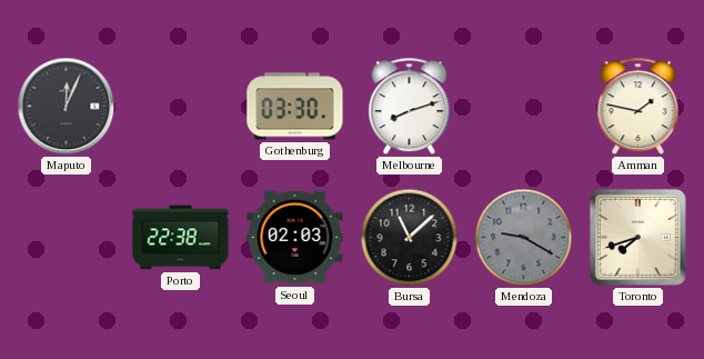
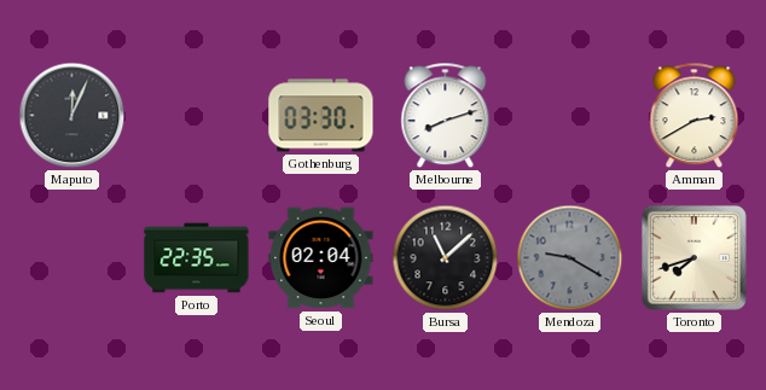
Amman: 1:47 -> 2:40
Porto: 22:38 -> 22:35
Seoul: 02:03 -> 02:04
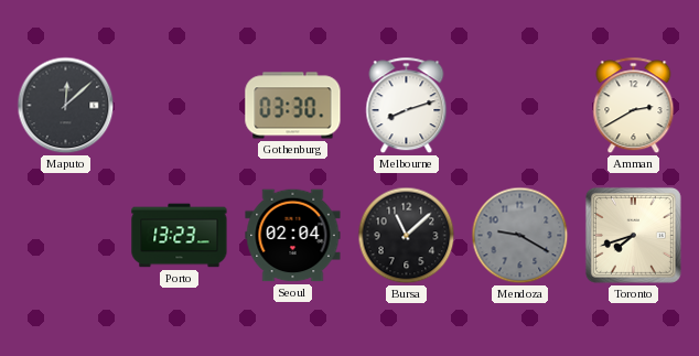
Maputo: 12:04 -> 12:08
Porto: 22:35 -> 13:23
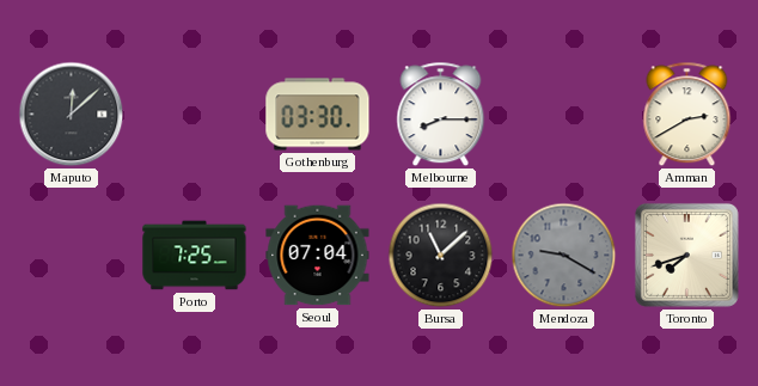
Melbourne: 8:12 -> 8:15
Porto: 13:23 -> 7:25
Seoul: 02:04 -> 07:04
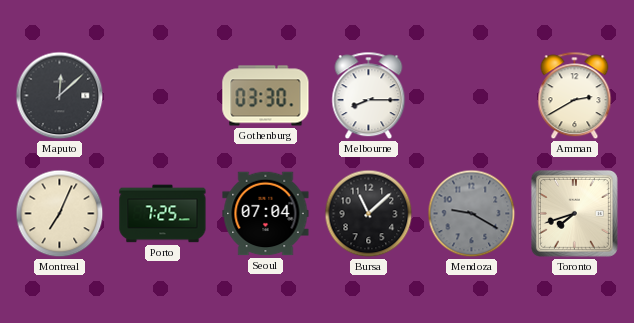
Montreal: none -> 7:04
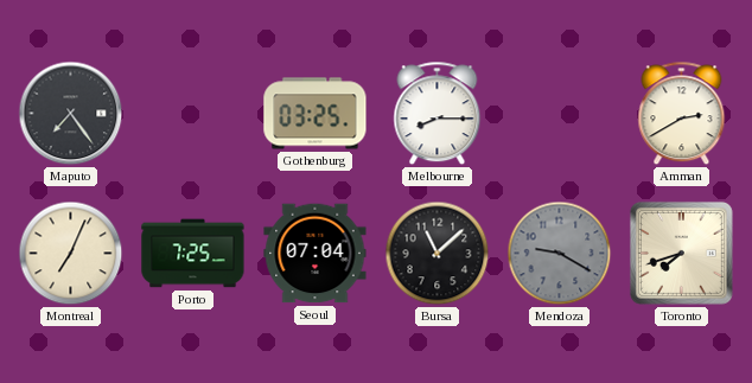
Maputo: 12:08 -> 7:24
Gothenburg: 03:30 -> 03:25
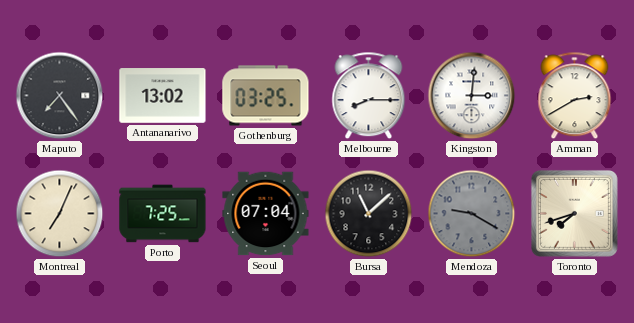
Antananarivo: none -> 13:02
Kingston: none -> 3:01
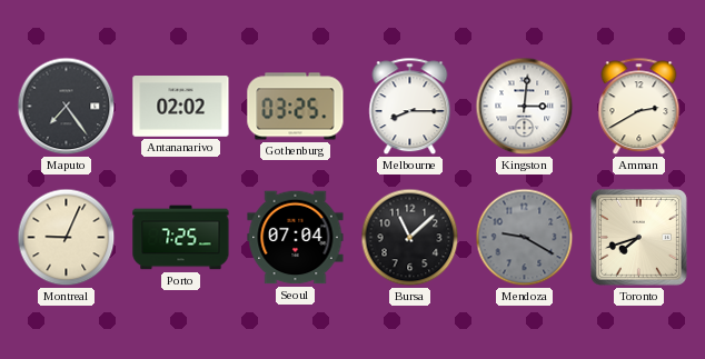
Antananarivo: 13:02 -> 02:02
Montreal: 7:04 -> 9:04
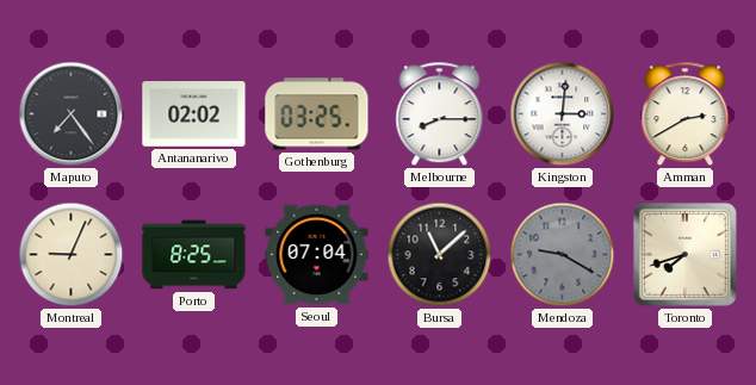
Porto: 7:25 -> 8:25
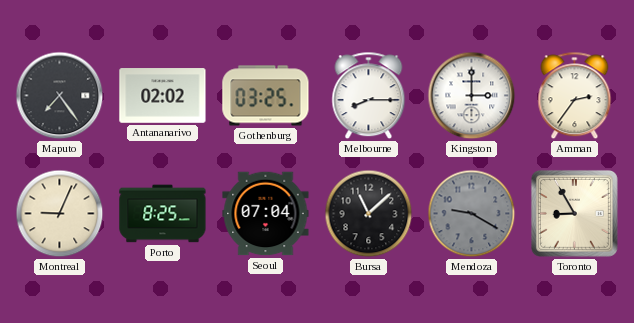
Kingston: 3:01 -> 3:00
Amman: 2:40 -> 2:36
Toronto: 7:42 -> 8:55
